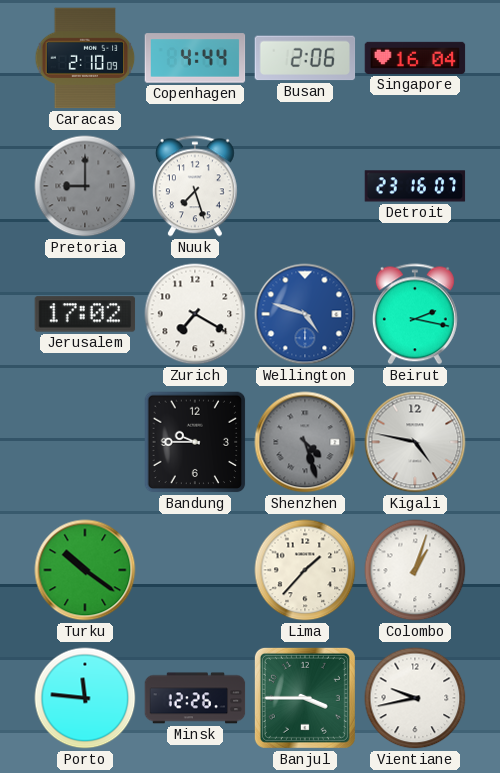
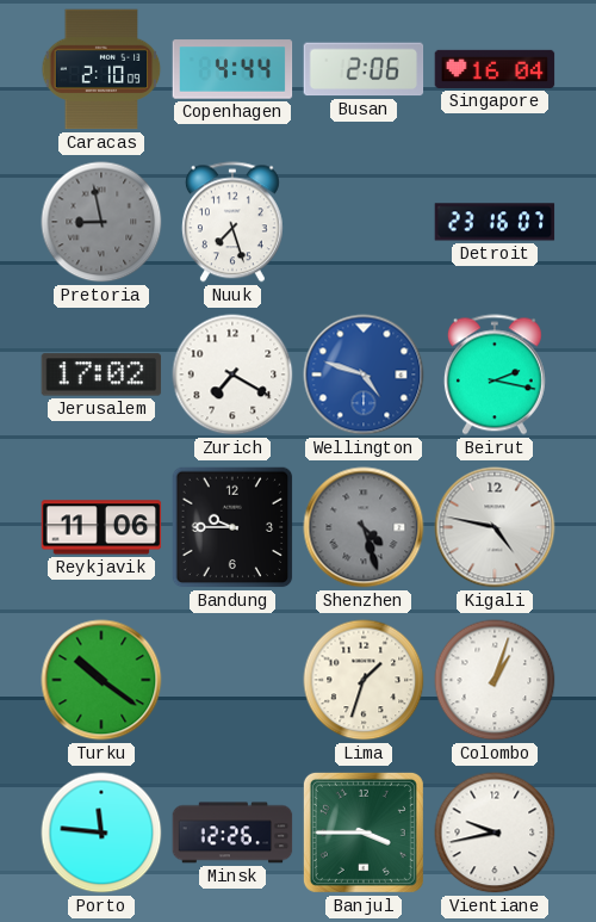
Pretoria: 9:00 -> 8:58
Reykjavik: none -> 11:06
Lima: 1:37 -> 1:33
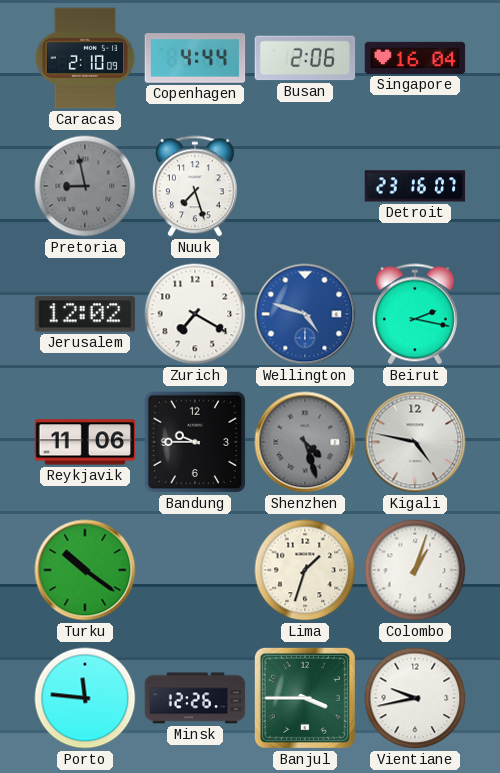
Jerusalem: 17:02 -> 12:02
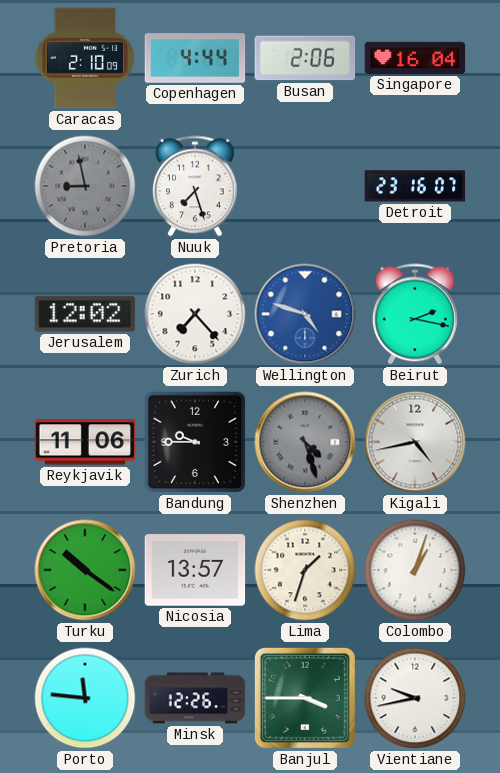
Zurich: 7:20 -> 7:23
Kigali: 4:47 -> 4:43
Nicosia: none -> 13:57
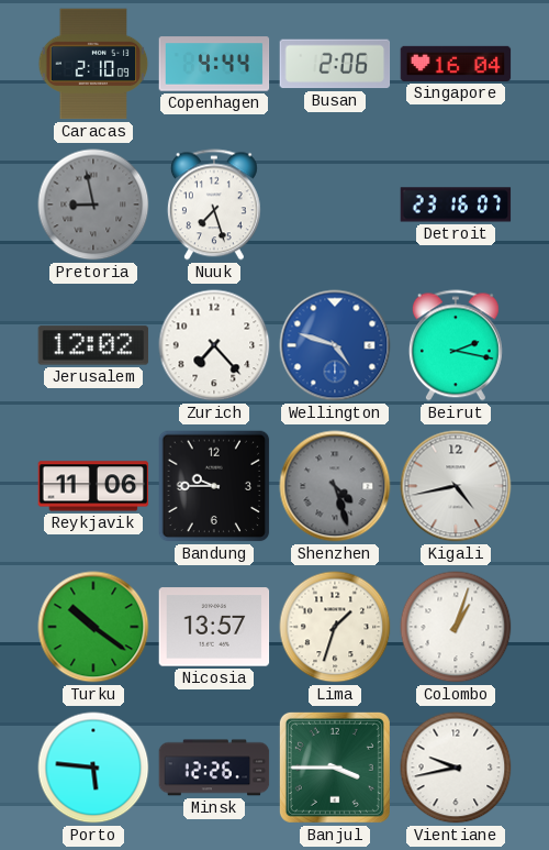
Porto: 11:46 -> 5:46
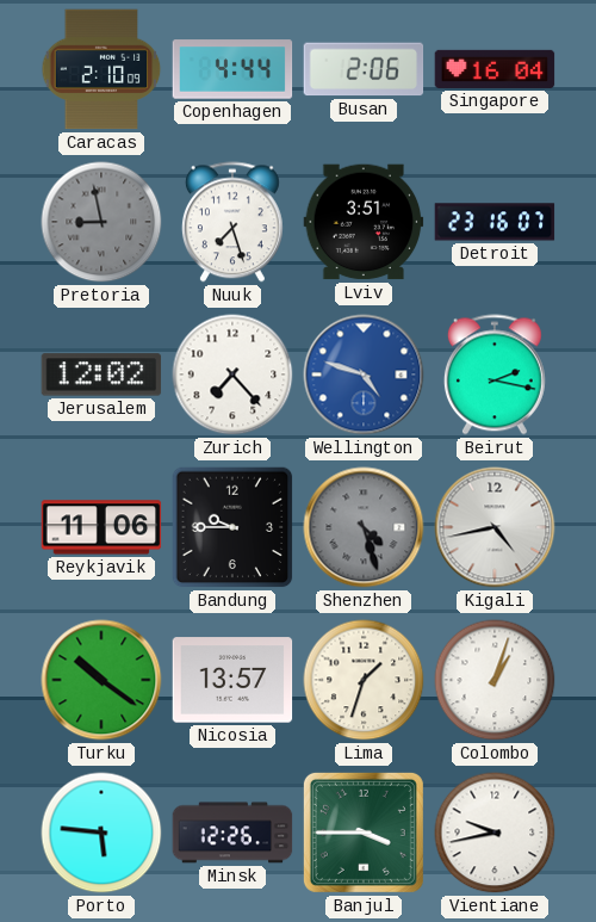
Lviv: none -> 3:51
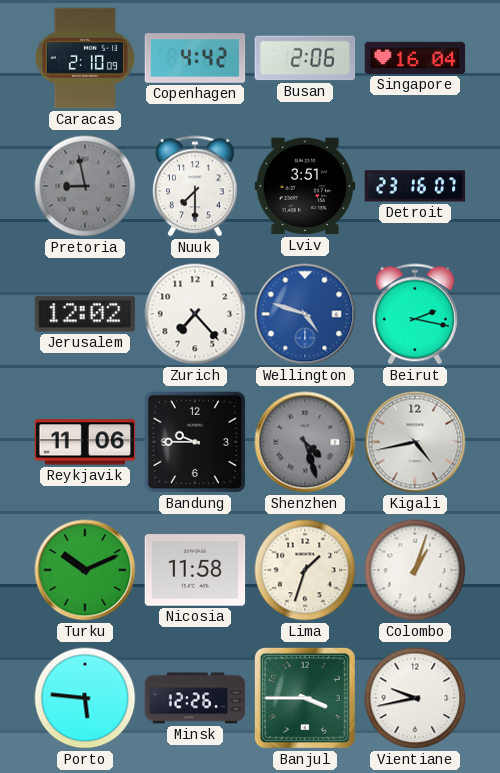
Copenhagen: 4:44 -> 4:42
Nuuk: 7:27 -> 7:30
Turku: 10:21 -> 10:11
Nicosia: 13:57 -> 11:58
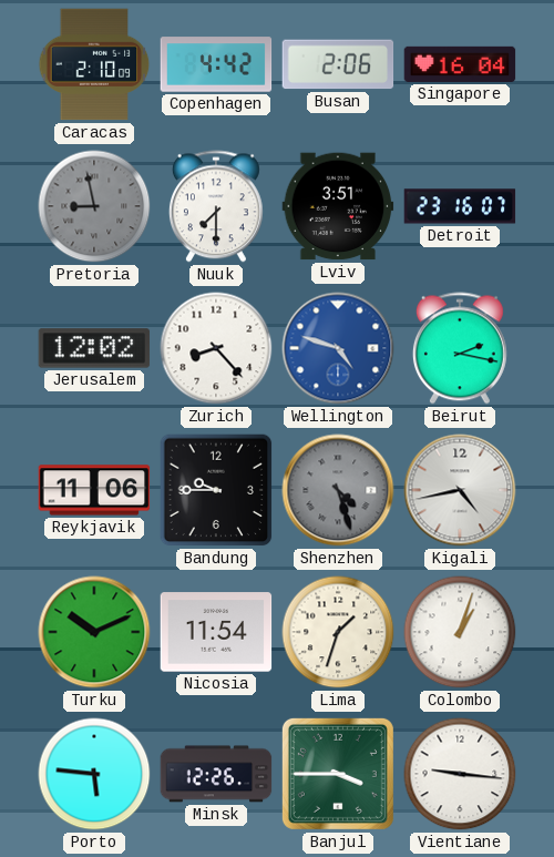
Zurich: 7:23 -> 8:23
Nicosia: 11:58 -> 11:54
Vientiane: 9:43 -> 9:16
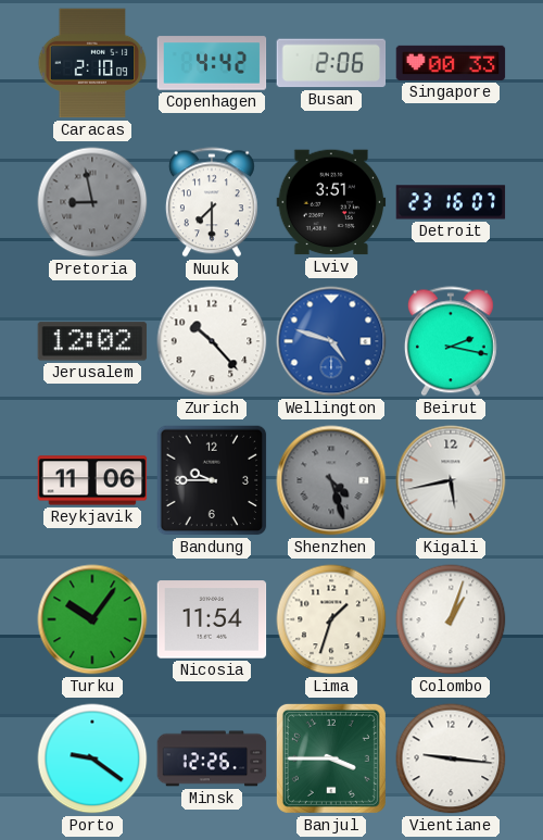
Singapore: 16:04 -> 00:33
Zurich: 8:23 -> 10:23
Kigali: 4:43 -> 5:43
Turku: 10:11 -> 10:06
Porto: 5:46 -> 9:21
